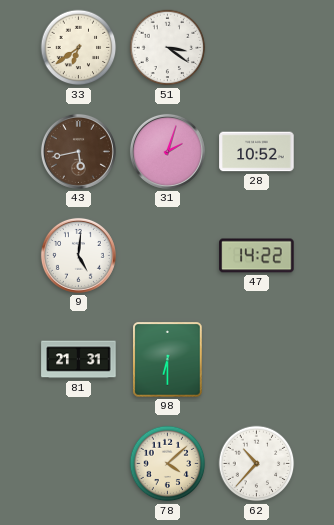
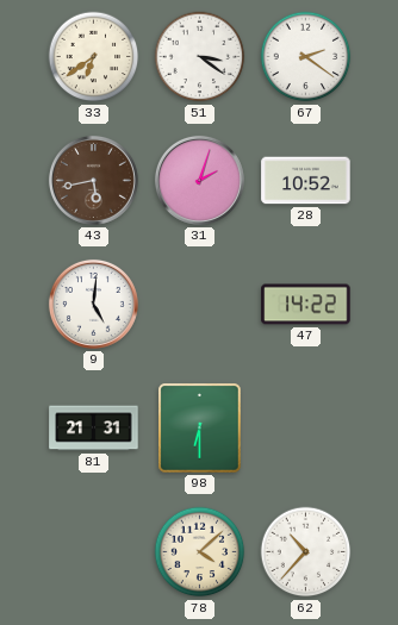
67: none -> 2:21
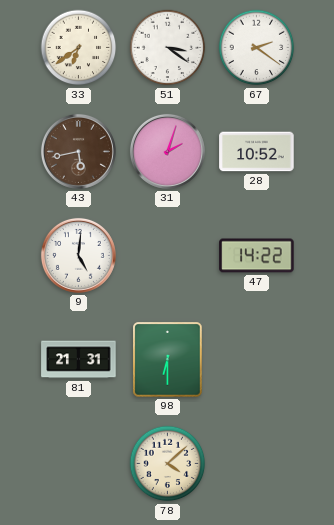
62: 10:37 -> none
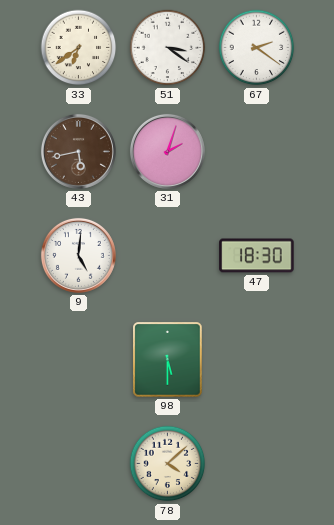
28: 10:52 -> none
47: 14:22 -> 18:30
81: 21:31 -> none
98: 6:30 -> 5:30
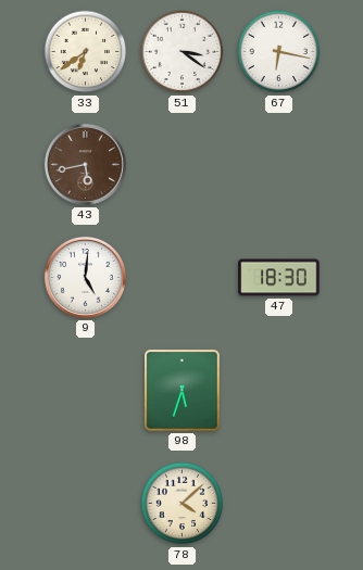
67: 2:21 -> 6:17
31: 2:03 -> none
98: 5:30 -> 5:33
